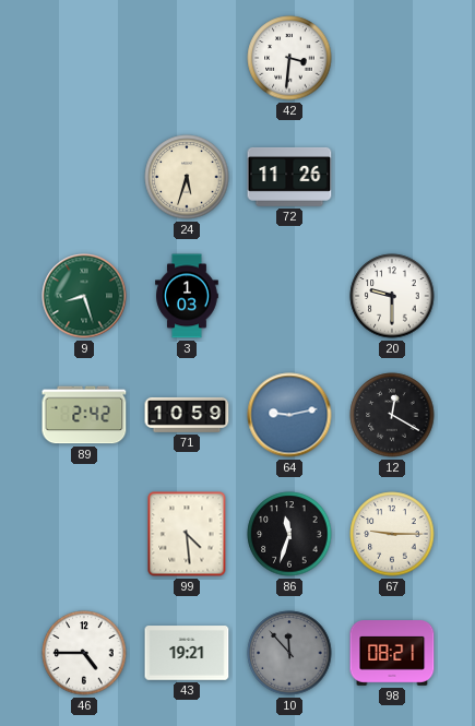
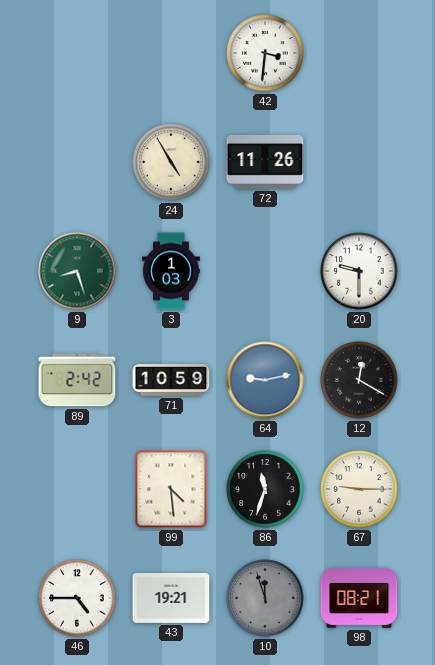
24: 5:33 -> 4:55
10: 11:53 -> 11:57
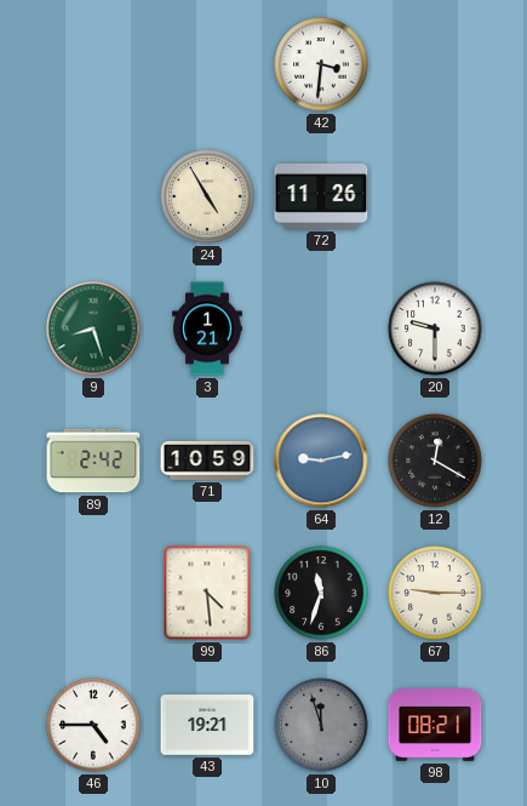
3: 1:03 -> 1:21
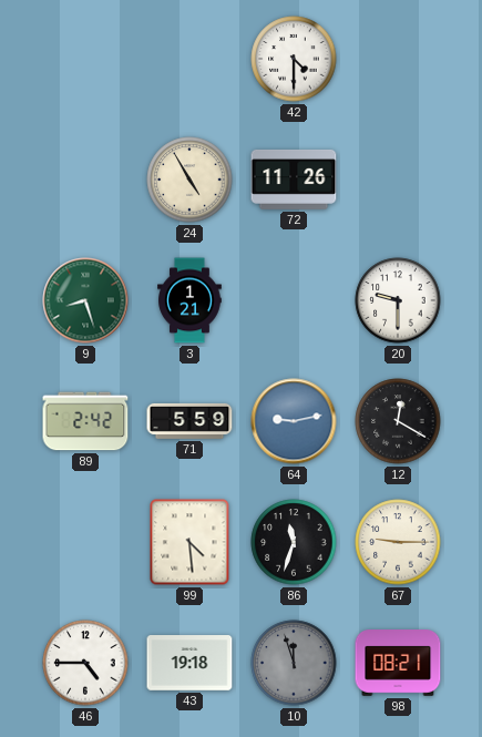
42: 3:31 -> 4:30
71: 10:59 -> 5:59
43: 19:21 -> 19:18
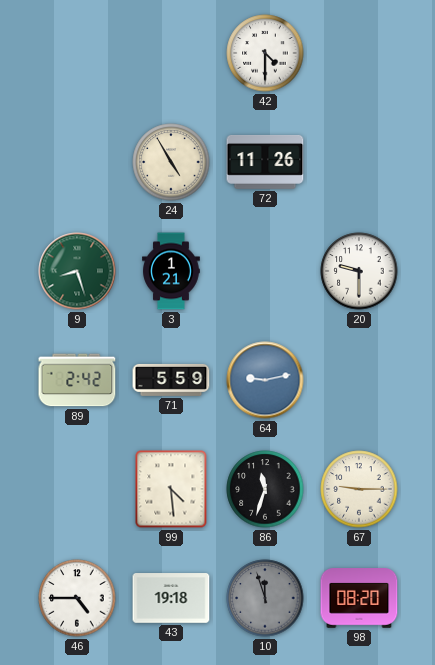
12: 12:20 -> none
98: 08:21 -> 08:20
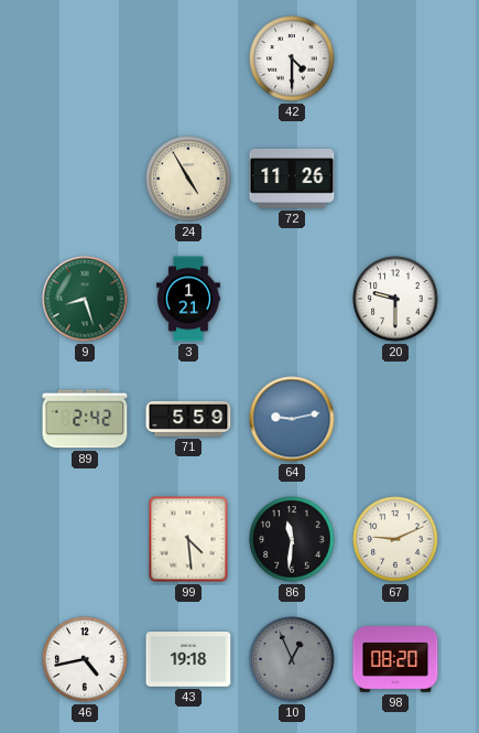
86: 11:33 -> 11:31
67: 9:15 -> 9:11
46: 4:45 -> 4:43
10: 11:57 -> 12:56
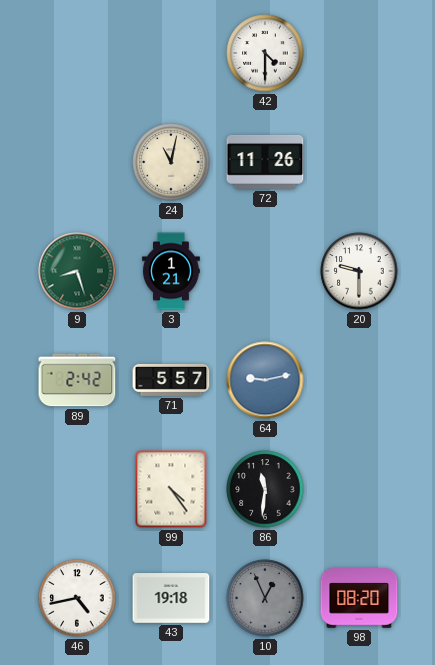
24: 4:55 -> 11:02
71: 5:59 -> 5:57
99: 4:29 -> 4:24
67: 9:11 -> none
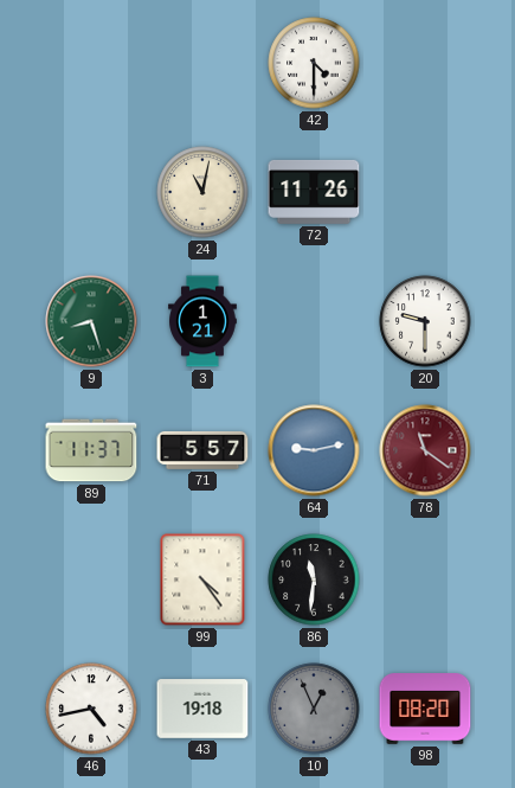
89: 2:42 -> 11:37
78: none -> 11:21
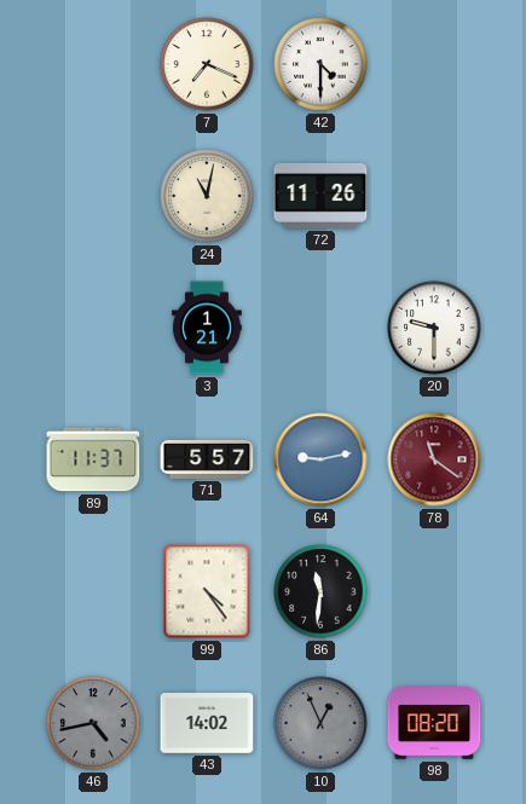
7: none -> 7:19
9: 8:27 -> none
46 dial: white -> grey
43: 19:18 -> 14:02
